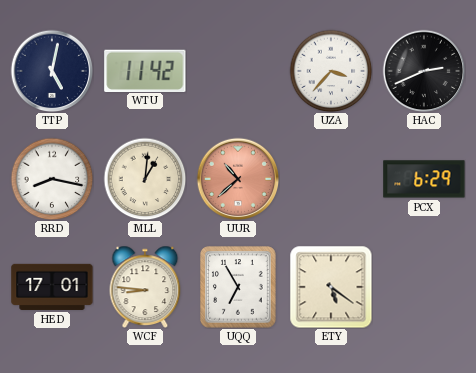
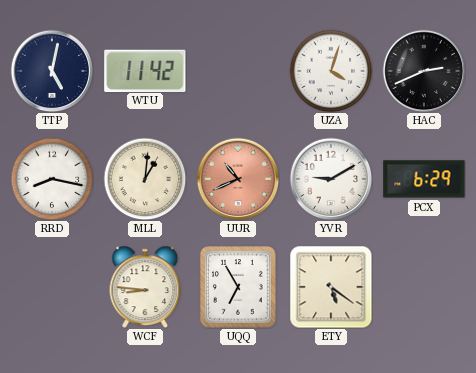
UZA: 3:37 -> 4:03
UUR: 10:38 -> 10:41
YVR: none -> 9:10
HED: 17:01 -> none
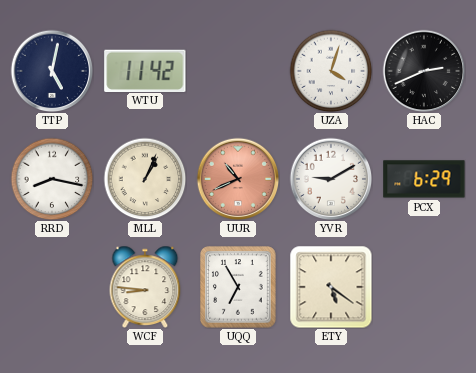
MLL: 1:01 -> 1:04
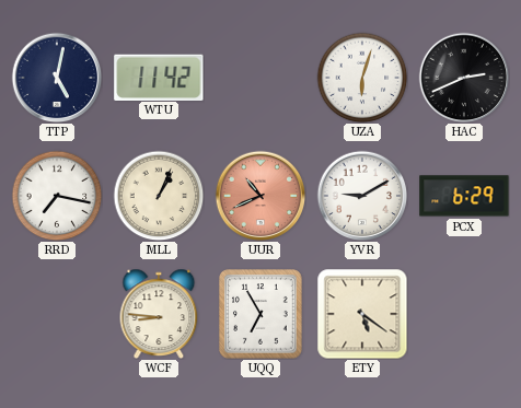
UZA: 4:03 -> 6:03
RRD: 8:17 -> 7:17
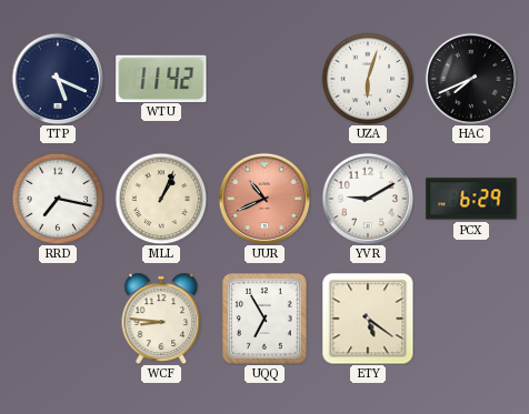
TTP: 5:02 -> 5:19
HAC: 2:41 -> 7:41
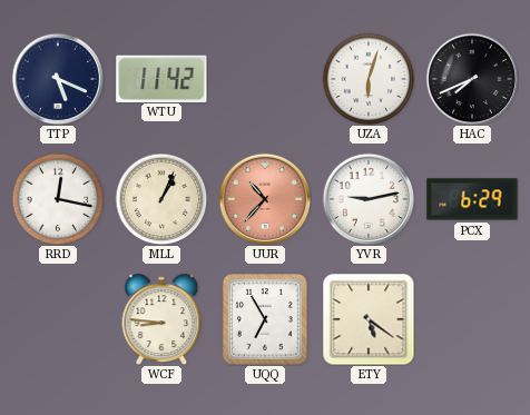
RRD: 7:17 -> 12:17
UUR: 10:41 -> 10:37
YVR: 9:10 -> 9:13
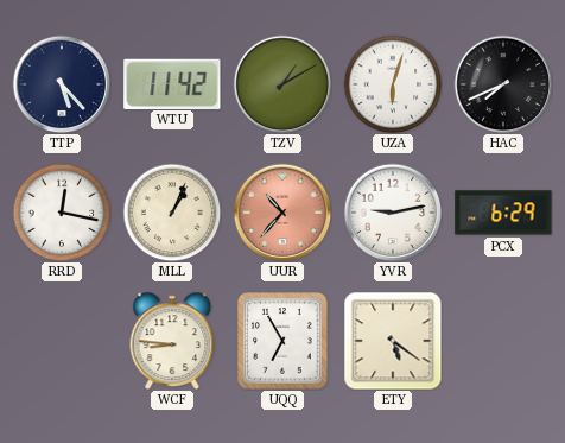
TTP: 5:19 -> 5:23
TZV: none -> 1:10
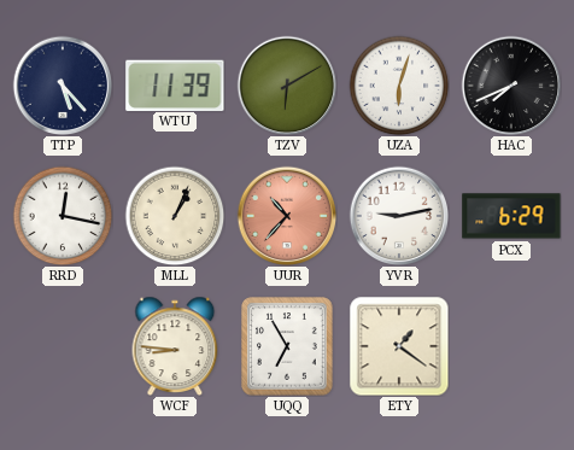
WTU: 11:42 -> 11:39
TZV: 1:10 -> 6:10
ETY: 5:21 -> 1:21
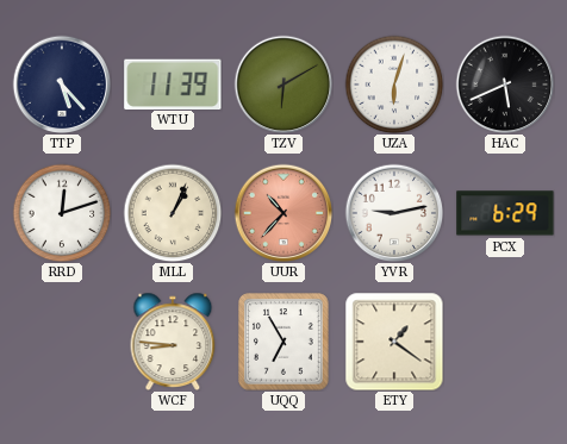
HAC: 7:41 -> 5:41
RRD: 12:17 -> 12:12
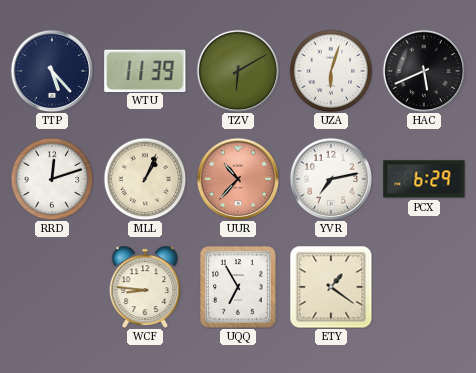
YVR: 9:13 -> 7:13
